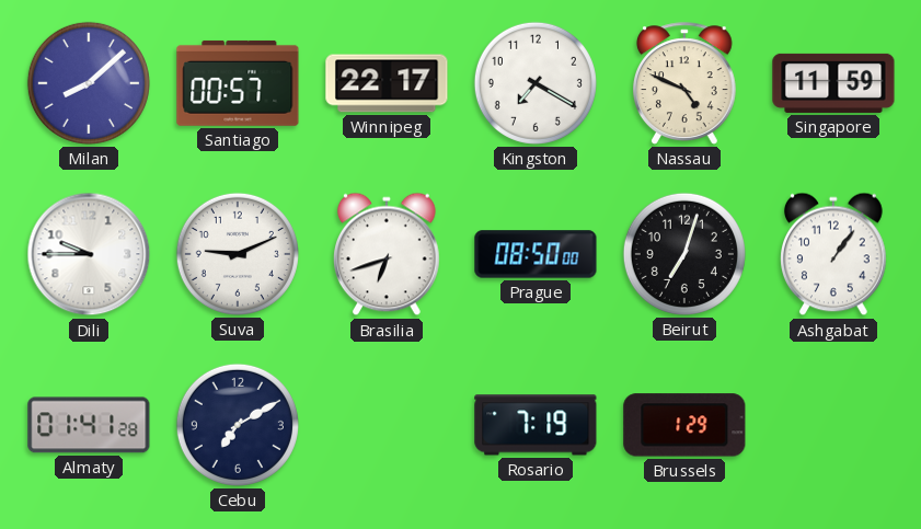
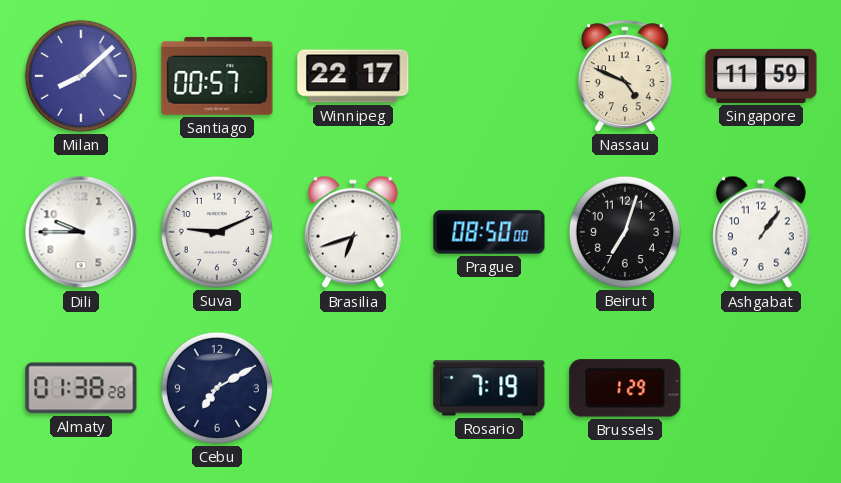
Kingston: 7:20 -> none
Almaty: 01:41 -> 01:38
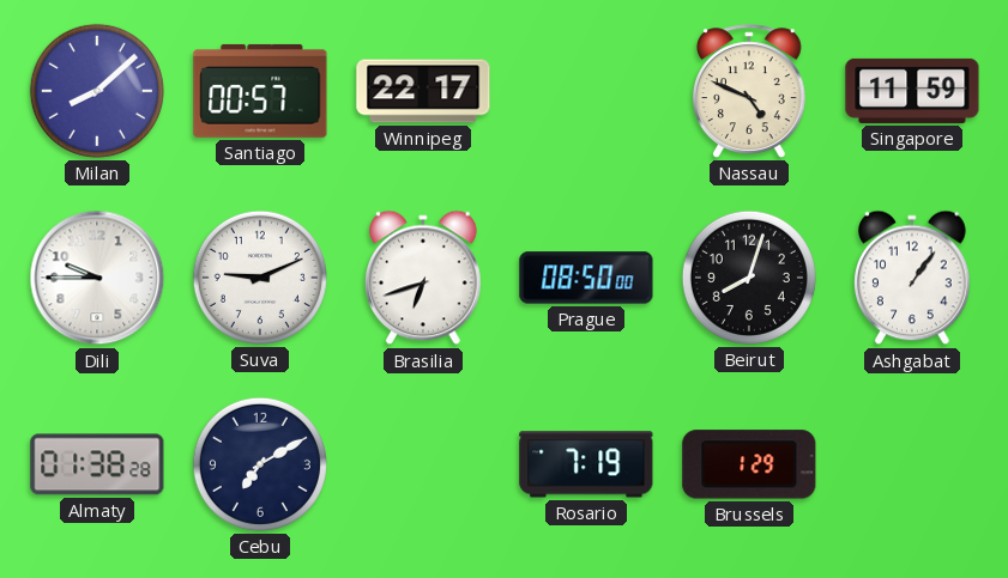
Beirut: 7:03 -> 8:03
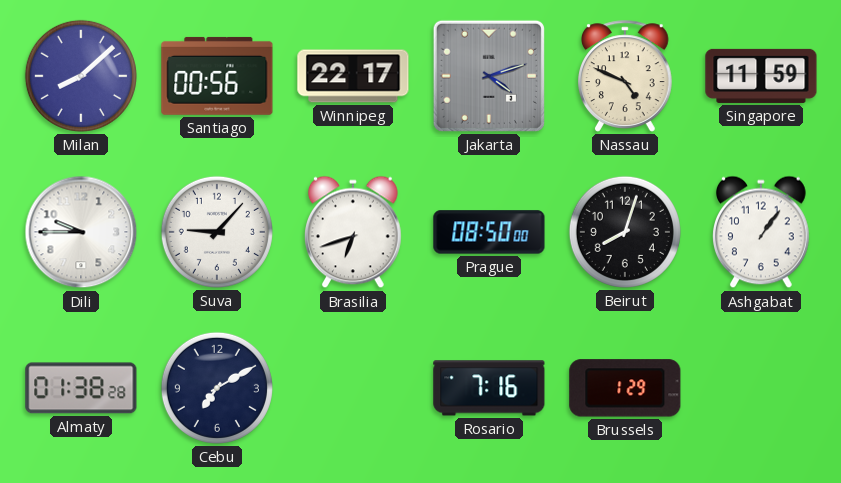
Santiago: 00:57 -> 00:56
Jakarta: none -> 4:12
Suva: 9:11 -> 9:07
Rosario: 7:19 -> 7:16
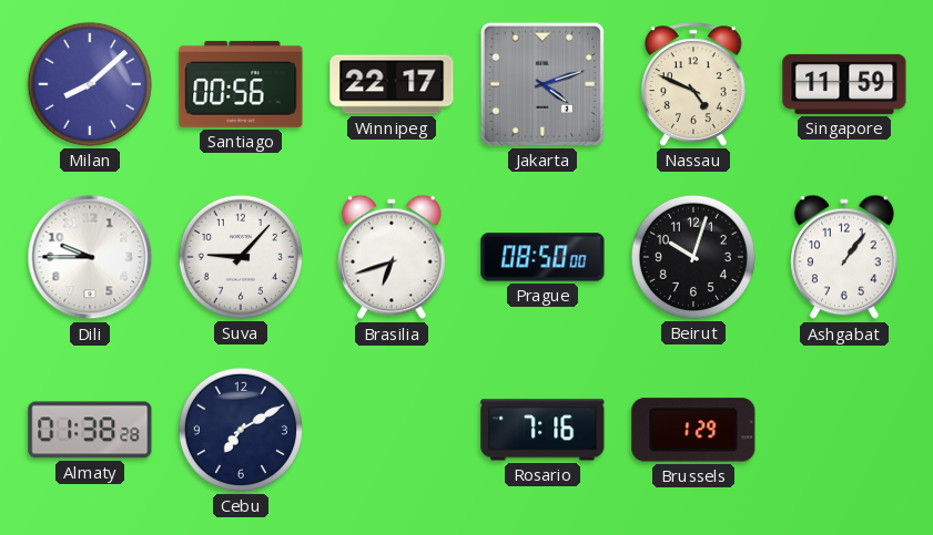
Beirut: 8:03 -> 10:03
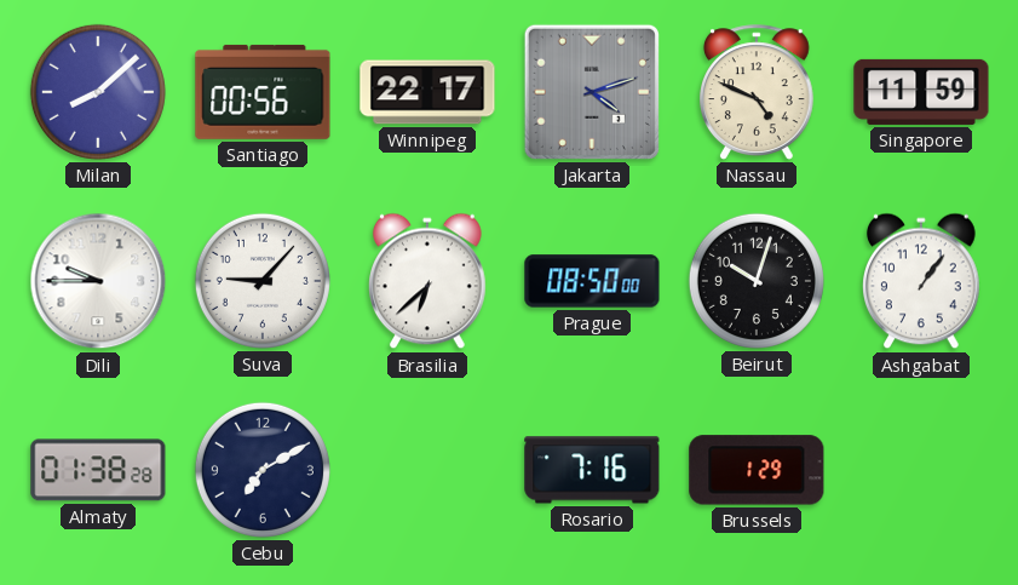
Brasilia: 6:42 -> 6:38
